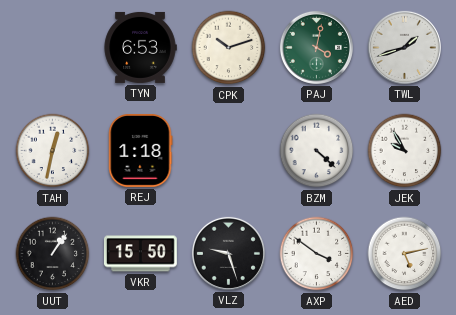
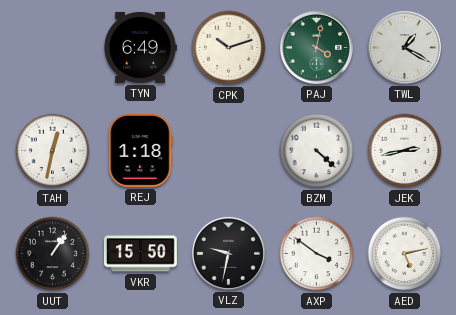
TYN: 6:53 -> 6:49
TWL: 1:42 -> 1:20
JEK: 9:55 -> 2:43
VLZ: 9:27 -> 9:32
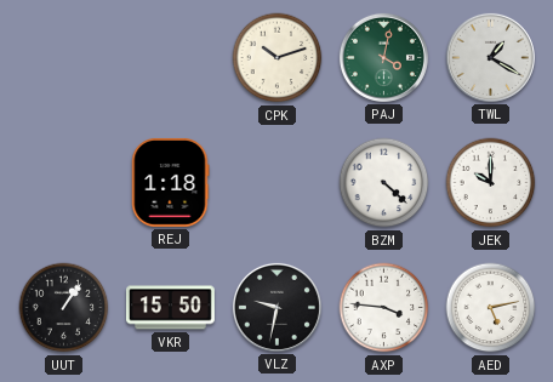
TYN: 6:49 -> none
TAH: 12:32 -> none
JEK: 2:43 -> 10:00
AXP: 3:51 -> 3:46
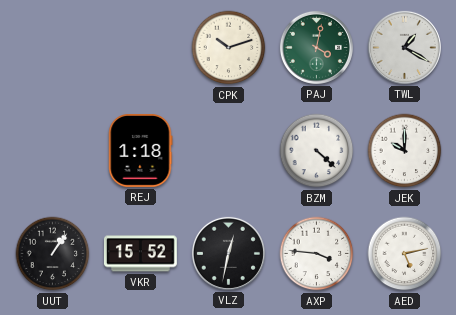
VKR: 15:50 -> 15:52
VLZ: 9:32 -> 12:32
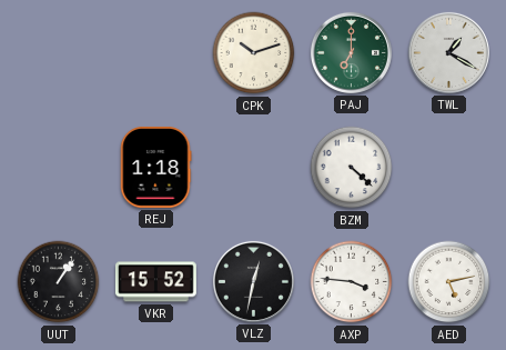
PAJ: 4:02 -> 7:00
JEK: 10:00 -> none
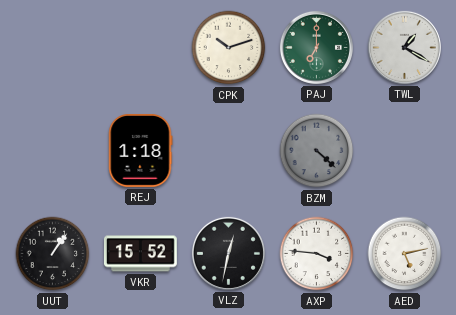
BZM dial: white -> grey
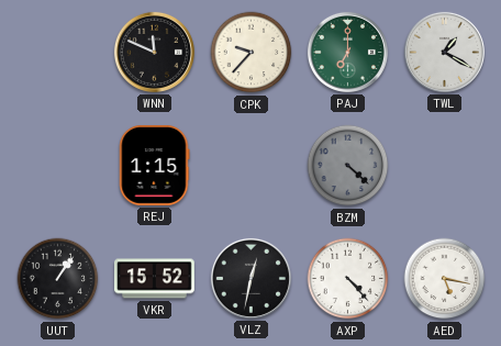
WNN: none -> 11:49
CPK: 10:12 -> 9:37
REJ: 1:18 -> 1:15
AXP: 3:46 -> 4:23
AED: 5:13 -> 5:17
